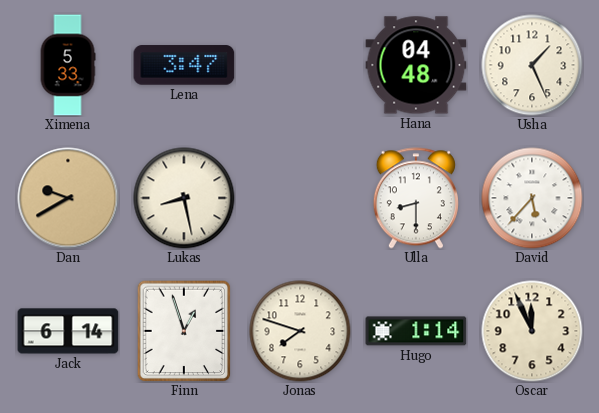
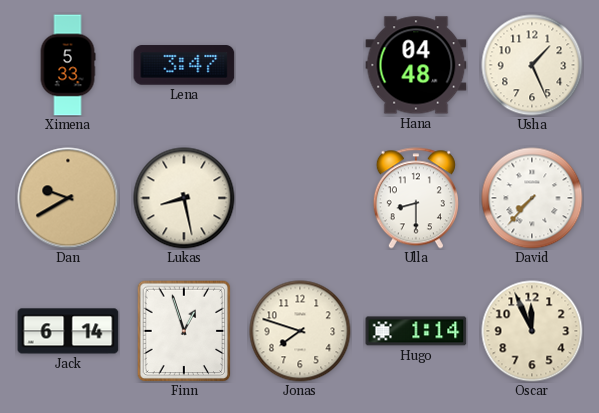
David: 5:37 -> 7:37
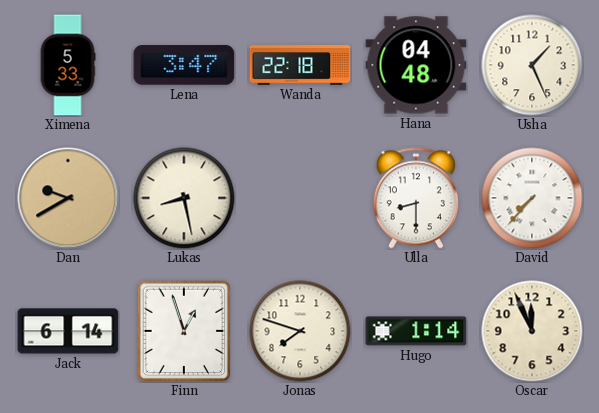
Wanda: none -> 22:18
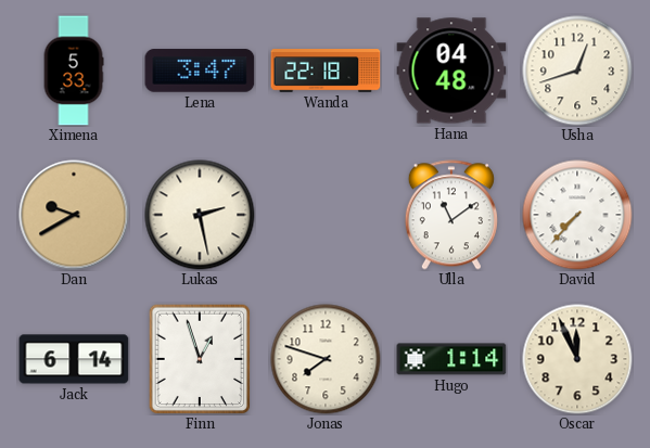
Usha: 1:26 -> 12:42
Lukas: 8:28 -> 2:28
Ulla: 8:30 -> 11:09
